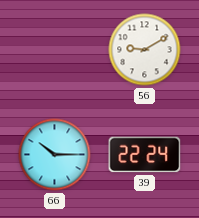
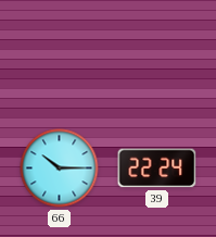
56: 9:10 -> none
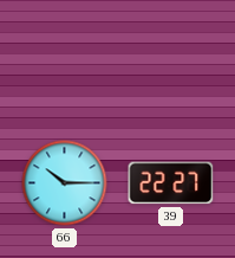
39: 22:24 -> 22:27
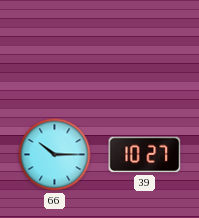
39: 22:27 -> 10:27
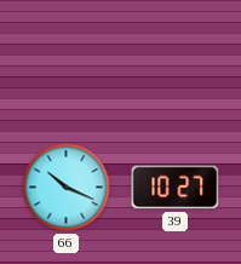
66: 10:15 -> 10:19
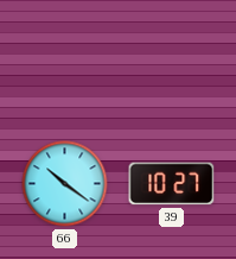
66: 10:19 -> 10:21
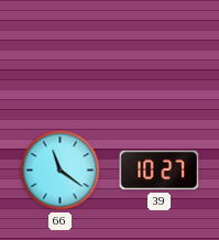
66: 10:21 -> 11:21
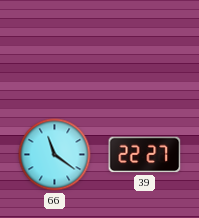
39: 10:27 -> 22:27
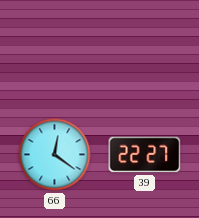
66: 11:21 -> 12:21
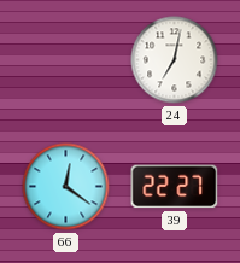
24: none -> 7:02
